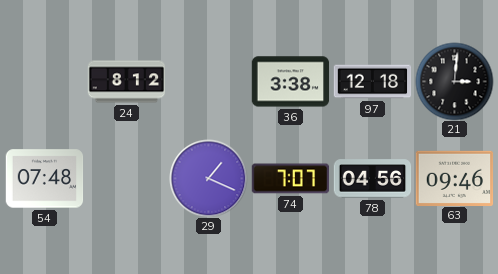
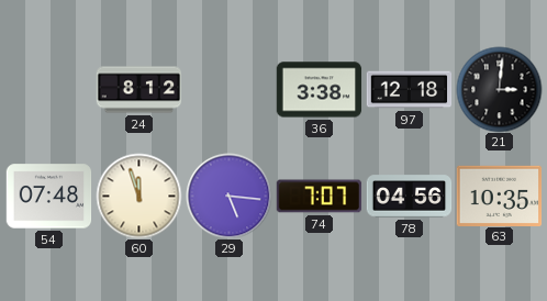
60: none -> 11:57
29: 1:19 -> 5:16
63: 09:46 -> 10:35
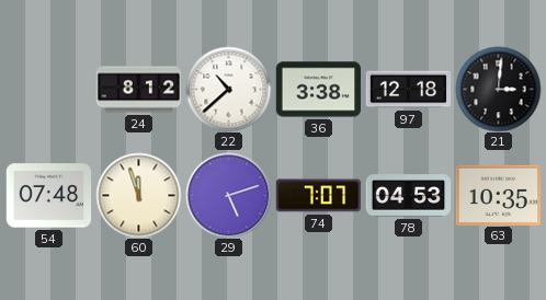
22: none -> 10:38
29: 5:16 -> 5:12
78: 04:56 -> 04:53
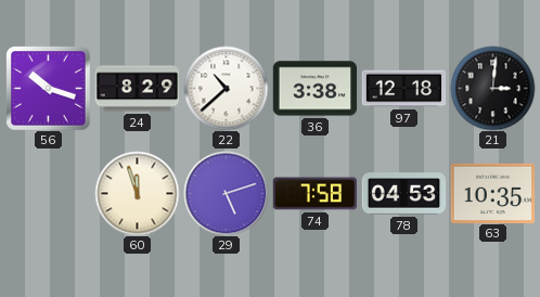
56: none -> 10:18
24: 8:12 -> 8:29
54: 07:48 -> none
74: 7:07 -> 7:58
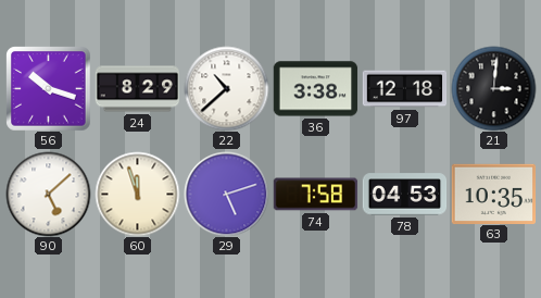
90: none -> 5:08
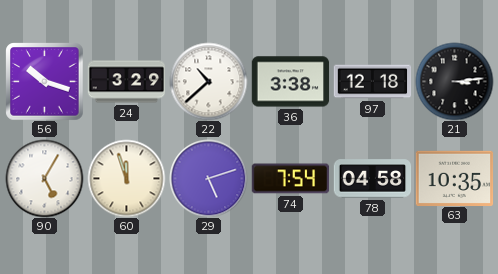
24: 8:29 -> 3:29
21: 3:01 -> 3:14
90: 5:08 -> 5:05
74: 7:58 -> 7:54
78: 04:53 -> 04:58
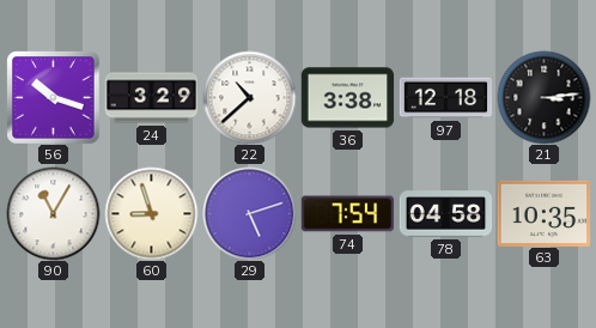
90: 5:05 -> 11:05
60: 11:57 -> 8:57
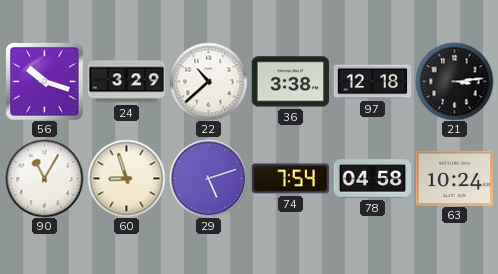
63: 10:35 -> 10:24
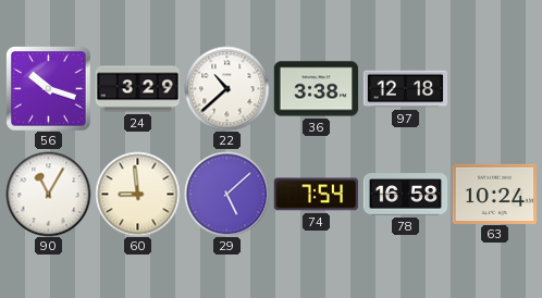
21: 3:14 -> none
60: 8:57 -> 8:59
29: 5:12 -> 5:08
78: 04:58 -> 16:58
